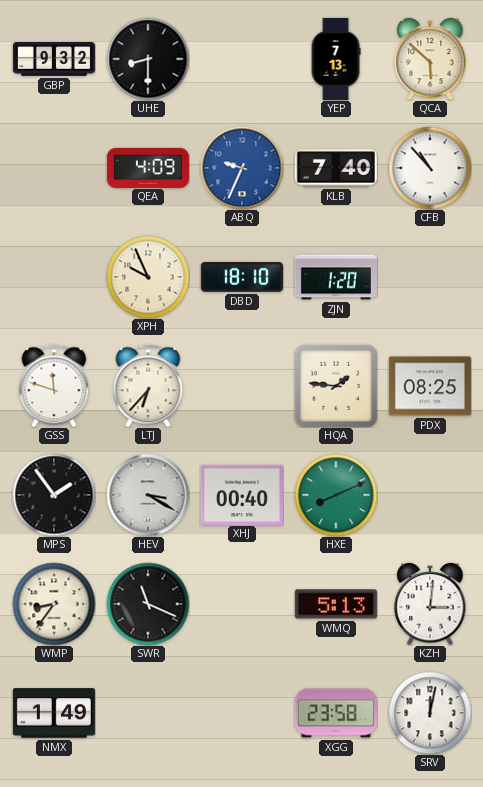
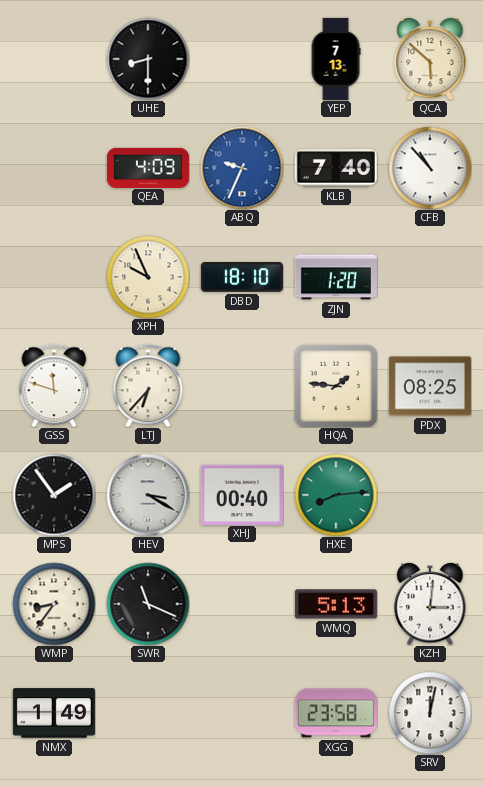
GBP: 9:32 -> none
HXE: 8:11 -> 8:14
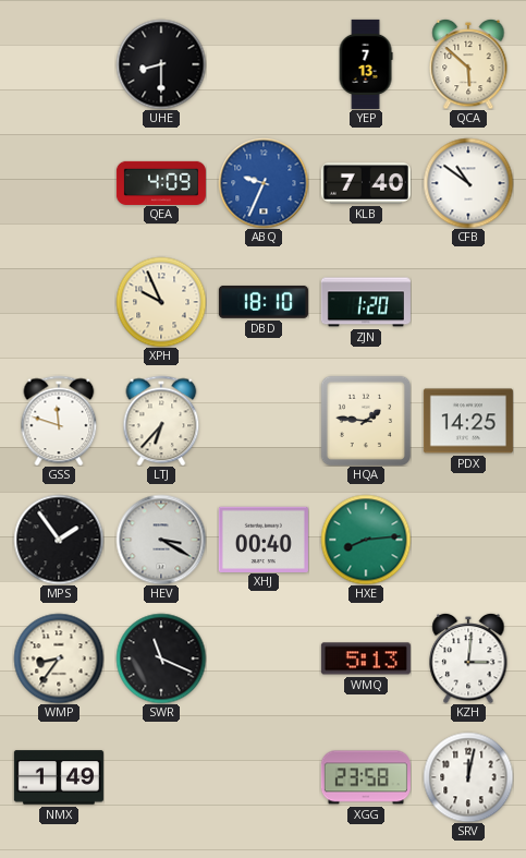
CFB: 10:53 -> 10:51
PDX: 08:25 -> 14:25
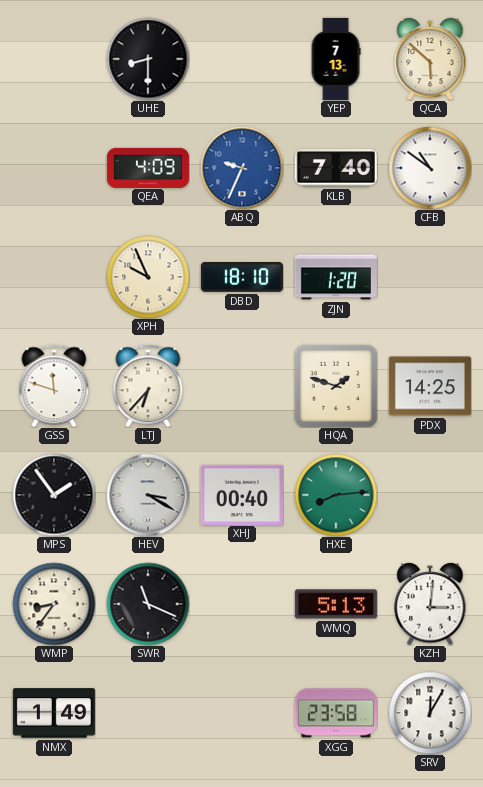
HQA: 1:46 -> 1:48
SRV: 12:02 -> 12:05
